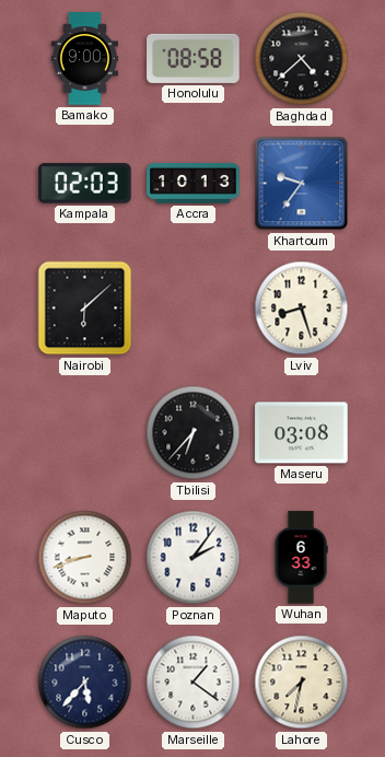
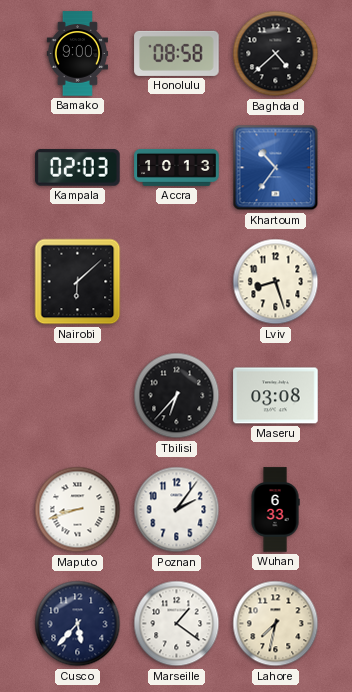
Khartoum: 9:36 -> 10:36
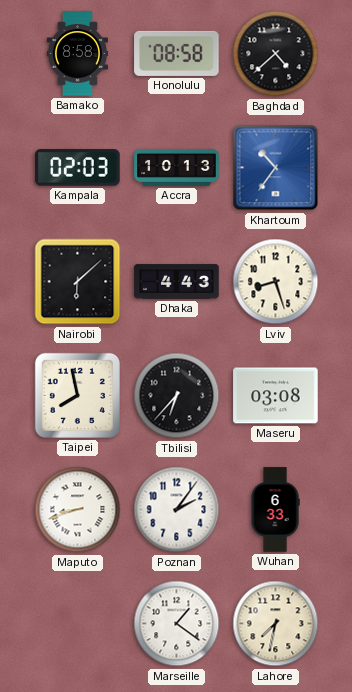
Bamako: 9:00 -> 8:58
Dhaka: none -> 4:43
Taipei: none -> 7:58
Cusco: 5:37 -> none
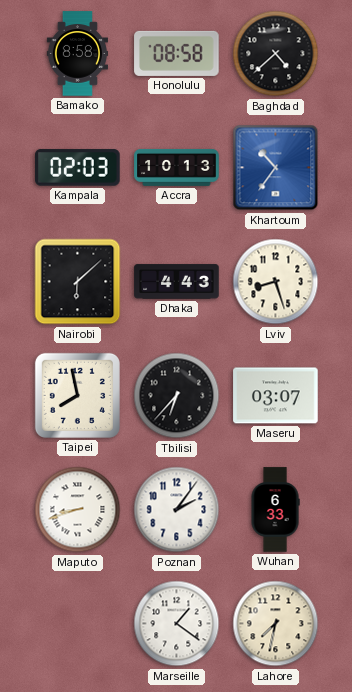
Maseru: 03:08 -> 03:07
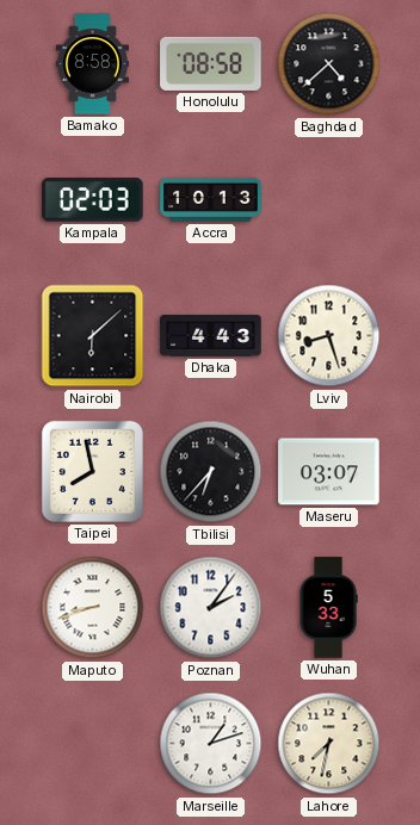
Khartoum: 10:36 -> none
Wuhan: 6:33 -> 5:33
Marseille: 1:21 -> 1:12
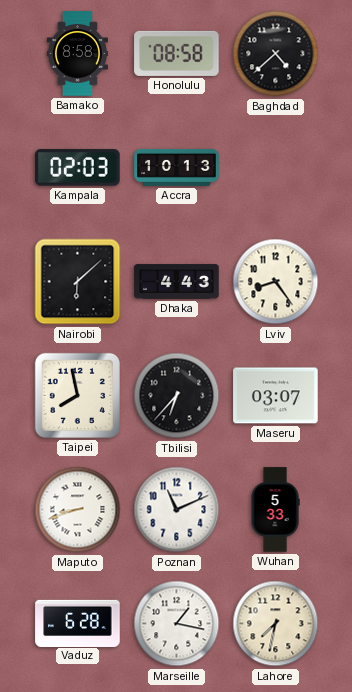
Lviv: 8:27 -> 8:24
Poznan: 2:06 -> 11:11
Vaduz: none -> 6:28
Marseille: 1:12 -> 1:17
